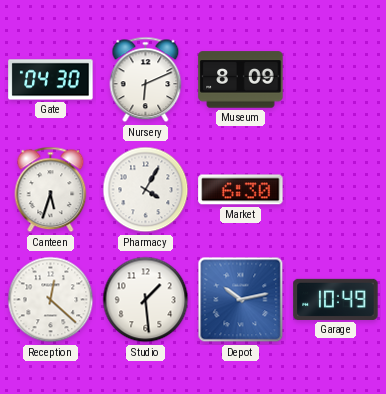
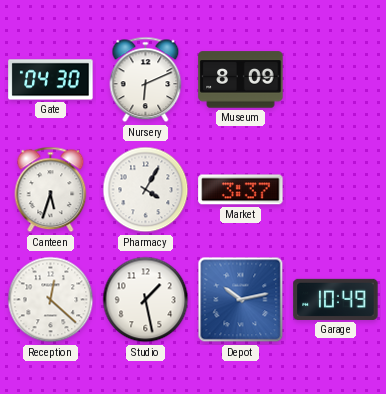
Market: 6:30 -> 3:37
Studio: 1:29 -> 1:28
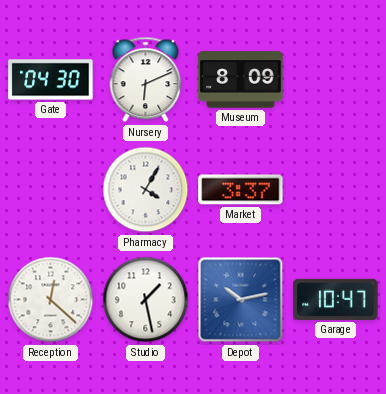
Canteen: 5:33 -> none
Garage: 10:49 -> 10:47
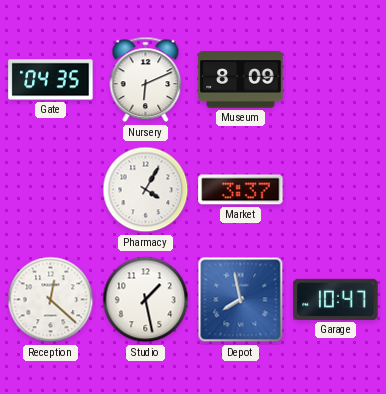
Gate: 04:30 -> 04:35
Depot: 10:13 -> 7:58
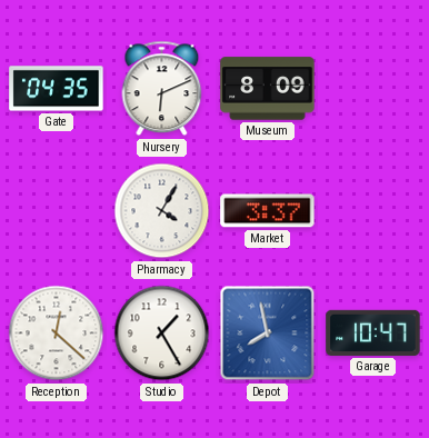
Studio: 1:28 -> 1:25
